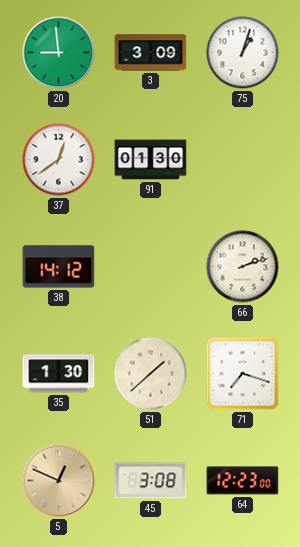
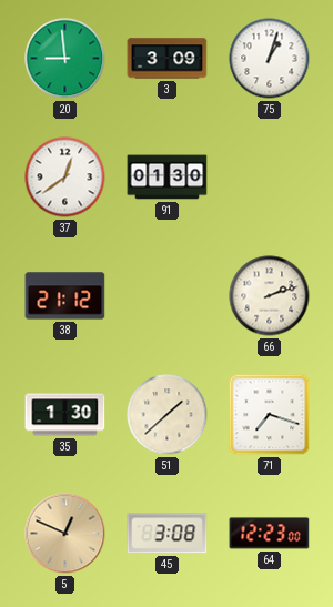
38: 14:12 -> 21:12
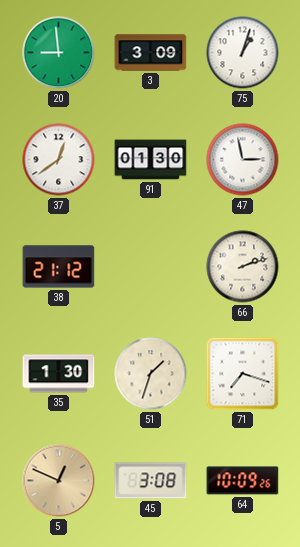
47: none -> 2:58
51: 1:38 -> 1:33
64: 12:23 -> 10:09
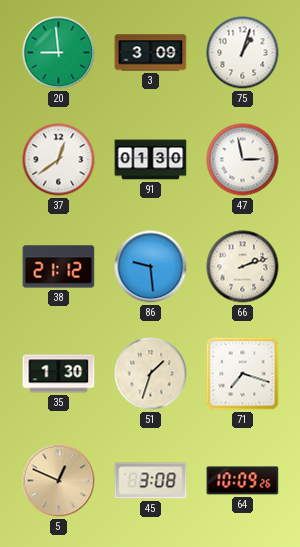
86: none -> 9:29
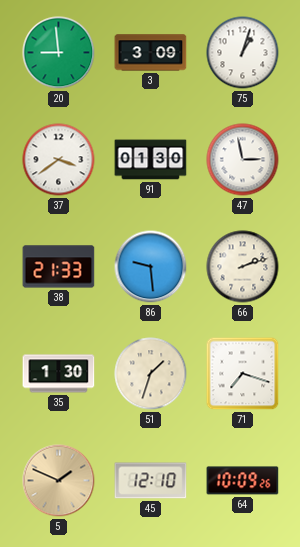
37: 12:39 -> 3:39
38: 21:12 -> 21:33
5: 12:49 -> 1:49
45: 3:08 -> 12:10
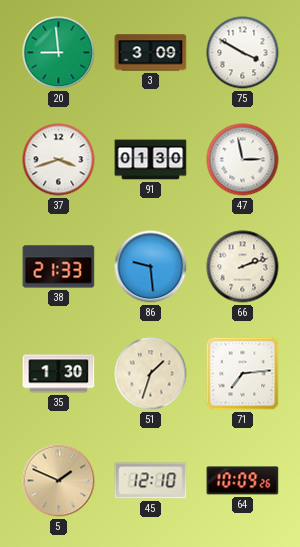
75: 1:03 -> 3:50
37: 3:39 -> 3:42
71: 7:18 -> 7:14
